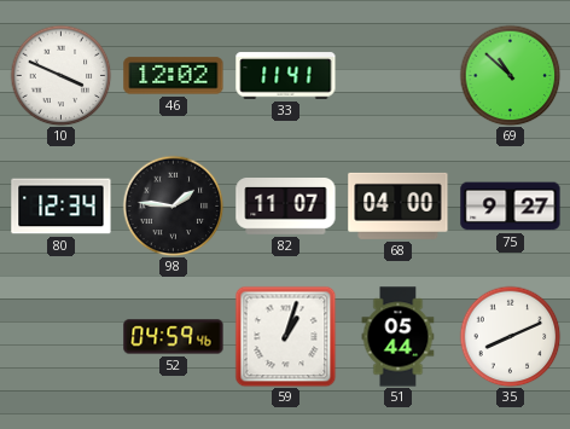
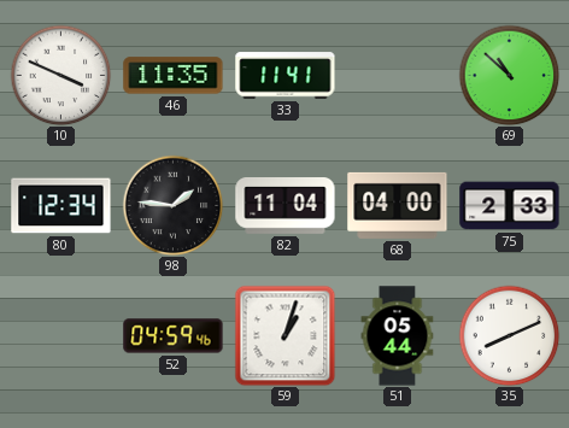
46: 12:02 -> 11:35
82: 11:07 -> 11:04
75: 9:27 -> 2:33
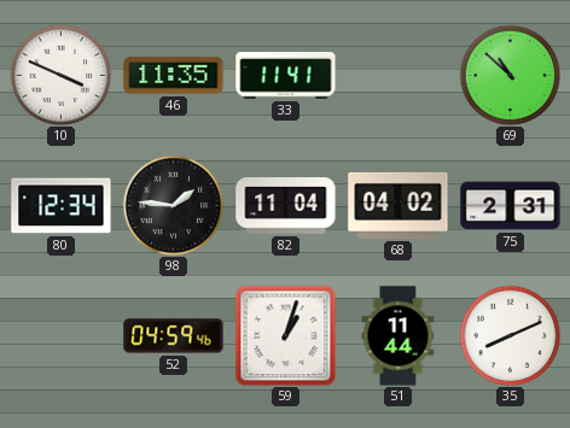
68: 04:00 -> 04:02
75: 2:33 -> 2:31
51: 05:44 -> 11:44
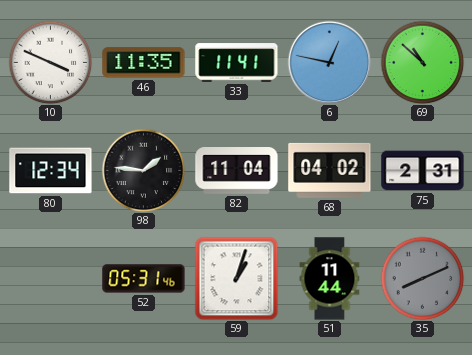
6: none -> 12:47
52: 04:59 -> 05:31
35 dial: white -> grey
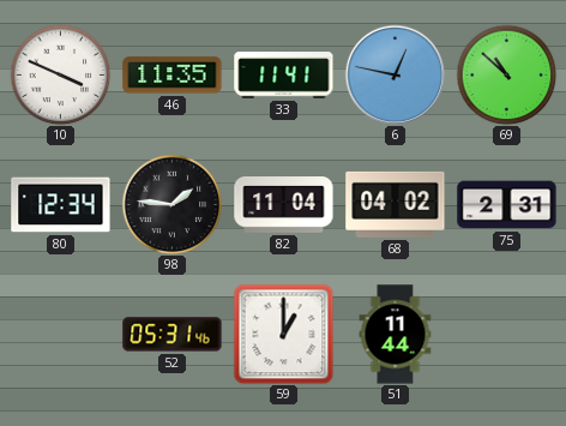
59: 1:03 -> 1:00
35: 8:11 -> none
